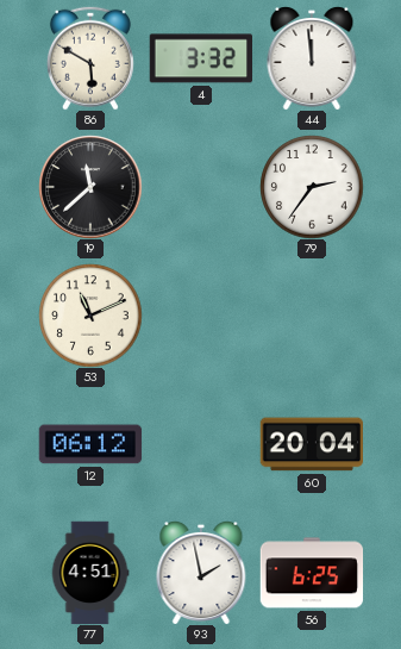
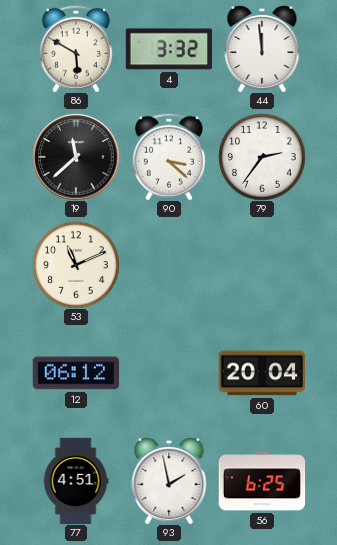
90: none -> 3:22
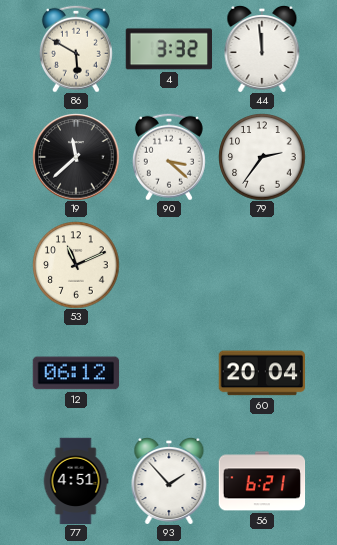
93: 1:58 -> 1:53
56: 6:25 -> 6:21
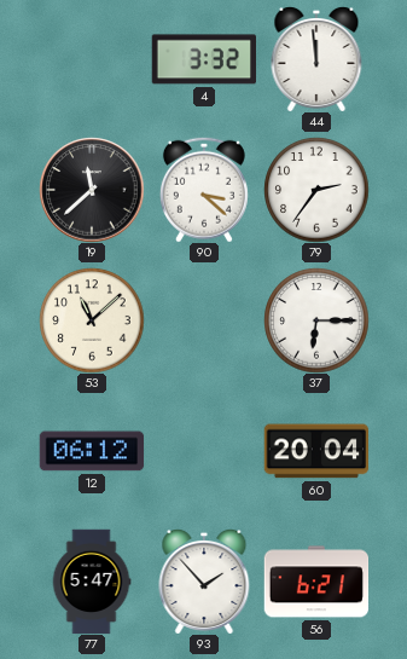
86: 5:50 -> none
53: 11:11 -> 11:08
37: none -> 6:15
77: 4:51 -> 5:47
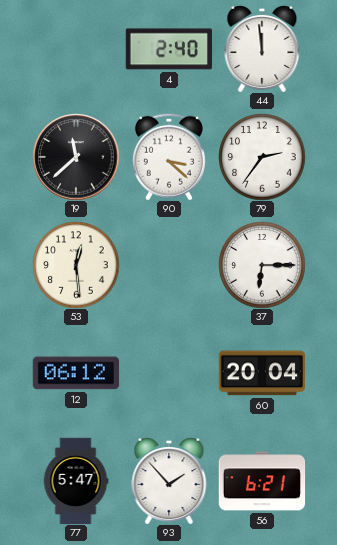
4: 3:32 -> 2:40
53: 11:08 -> 12:29
